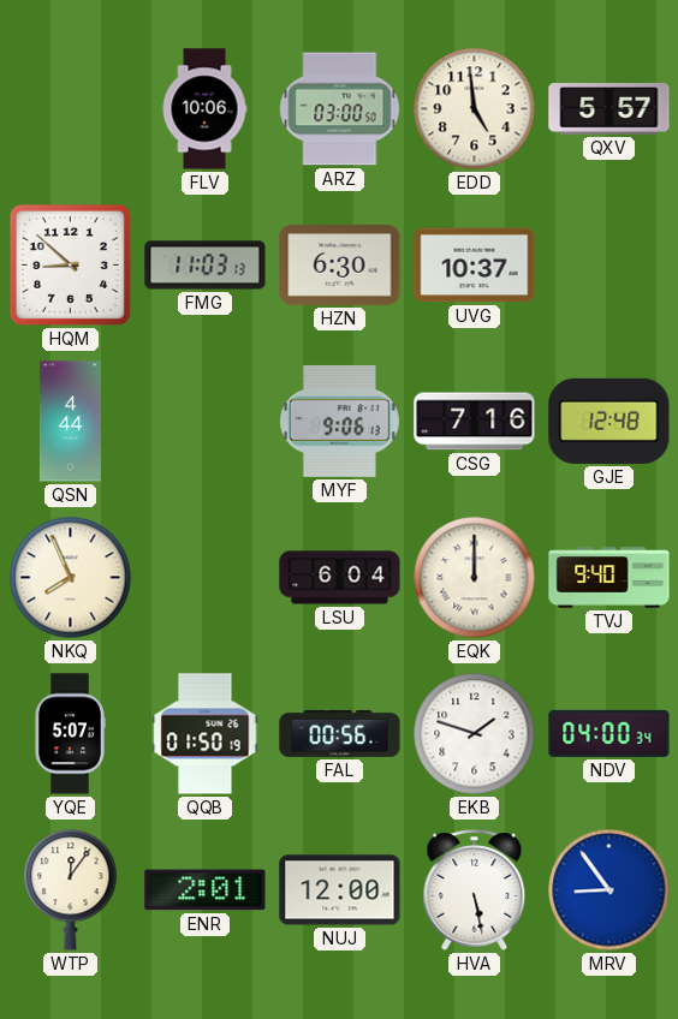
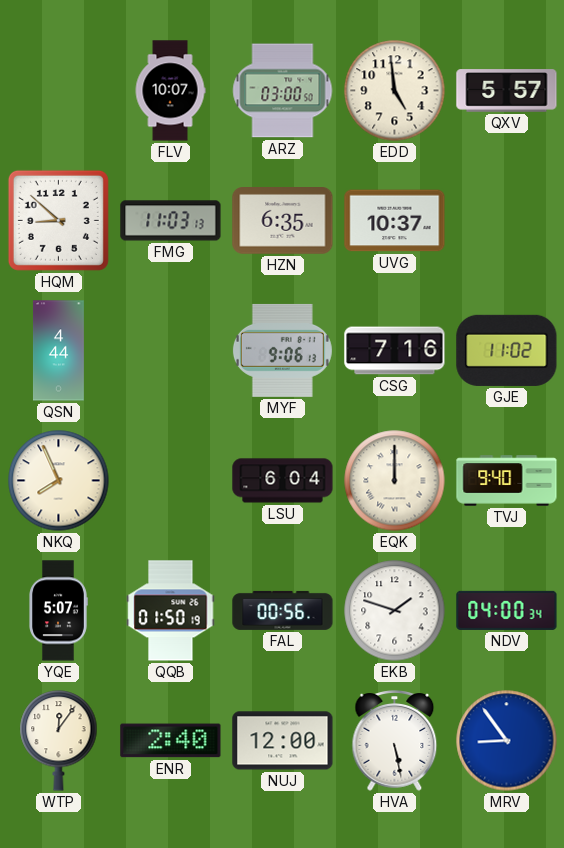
FLV: 10:06 -> 10:07
HZN: 6:30 -> 6:35
GJE: 12:48 -> 11:02
ENR: 2:01 -> 2:40
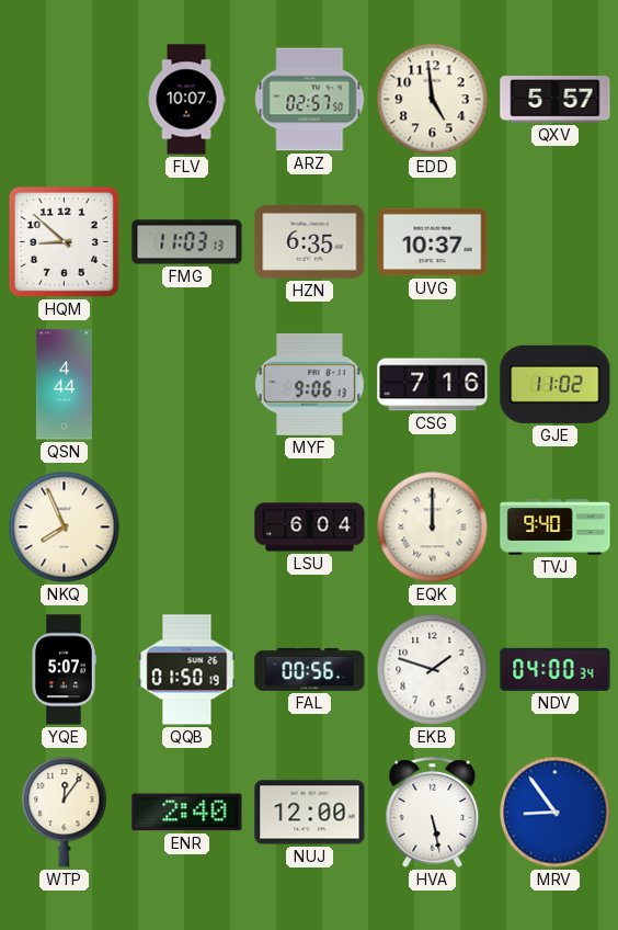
ARZ: 03:00 -> 02:57
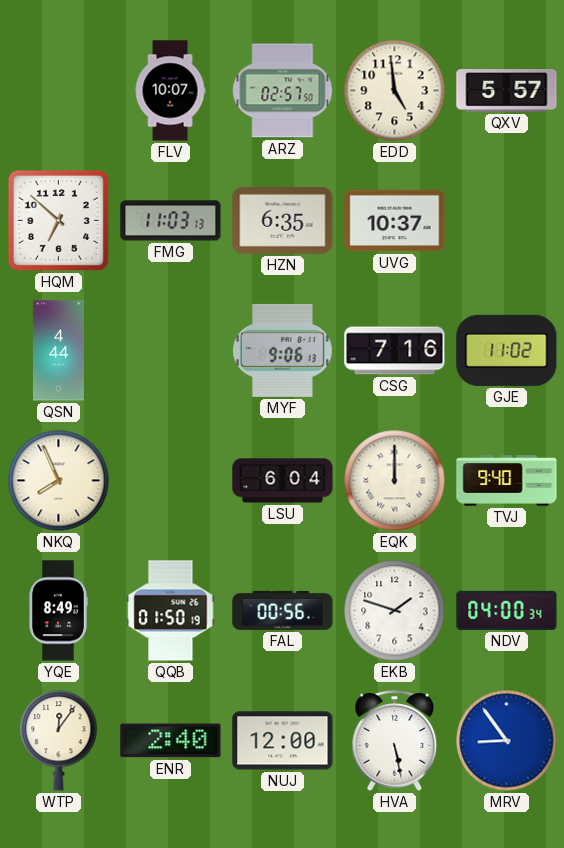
HQM: 8:52 -> 6:52
YQE: 5:07 -> 8:49
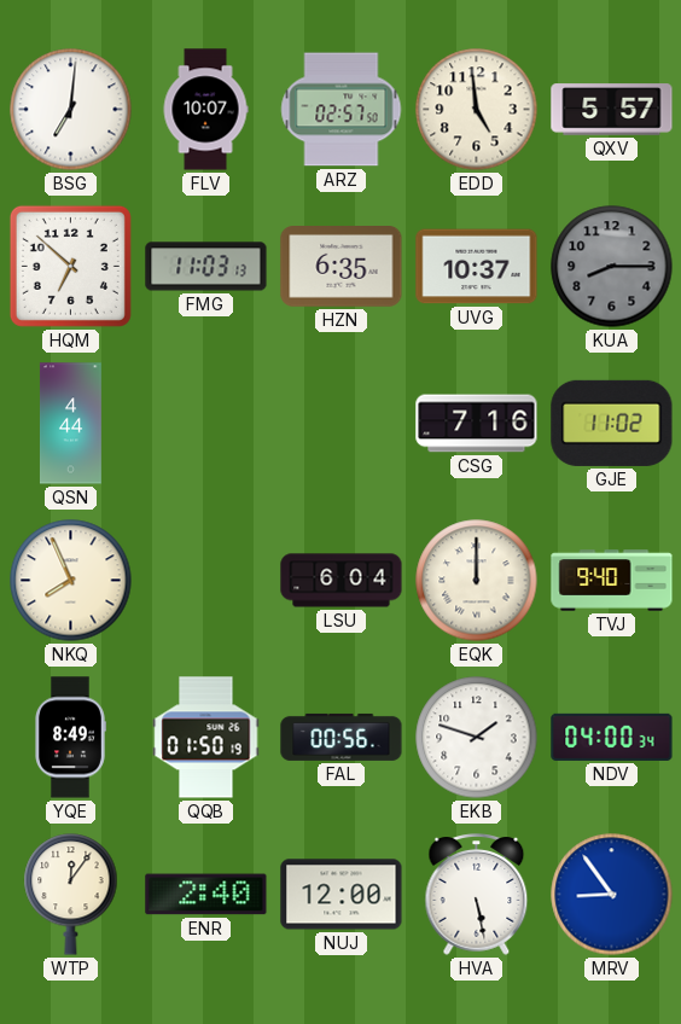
BSG: none -> 7:01
KUA: none -> 8:15
MYF: 9:06 -> none
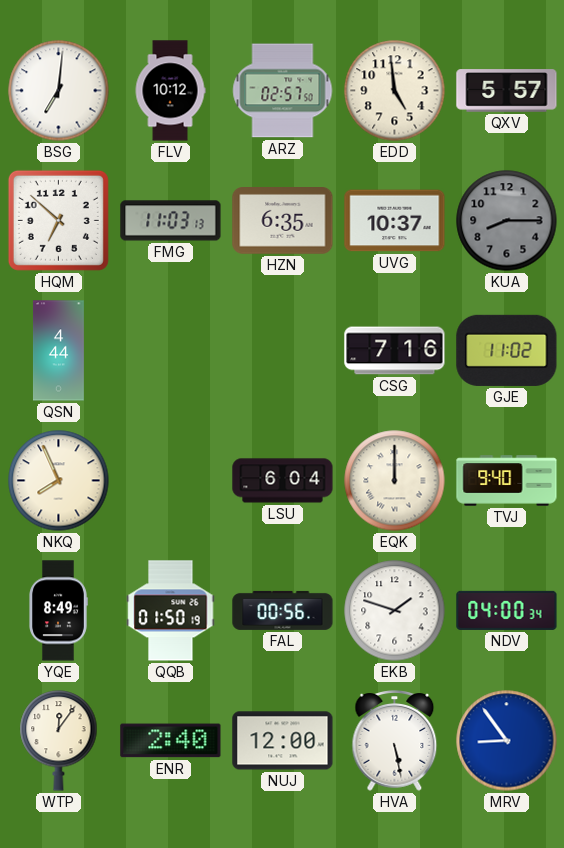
FLV: 10:07 -> 10:12
